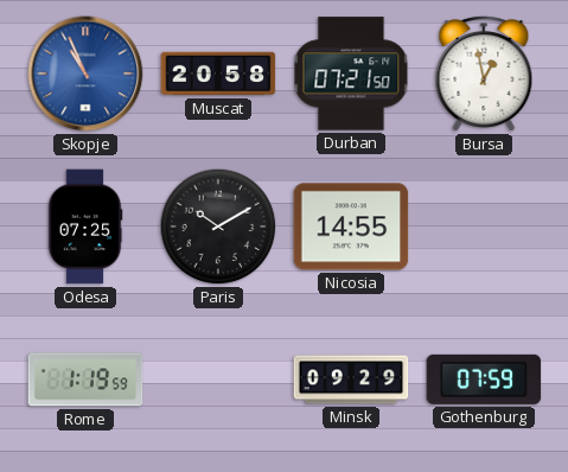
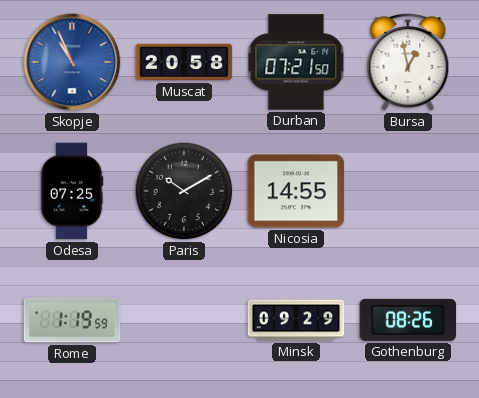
Gothenburg: 07:59 -> 08:26
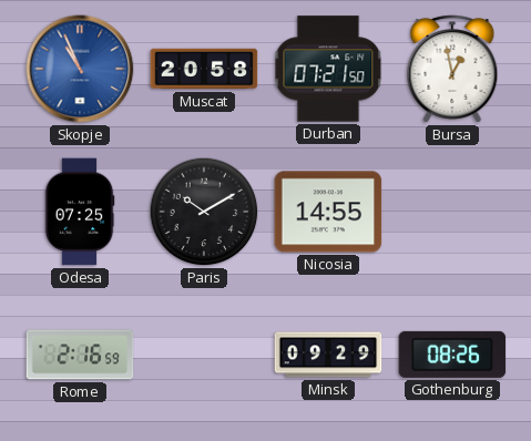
Rome: 1:19 -> 2:16
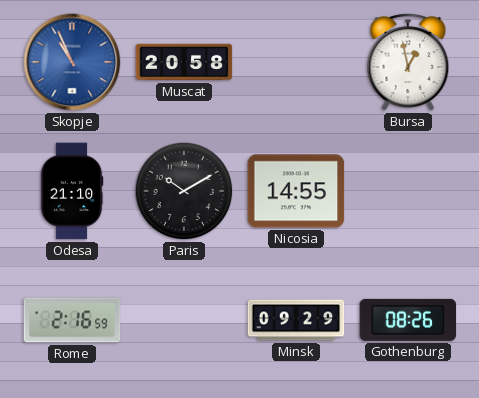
Durban: 07:21 -> none
Odesa: 07:25 -> 21:10
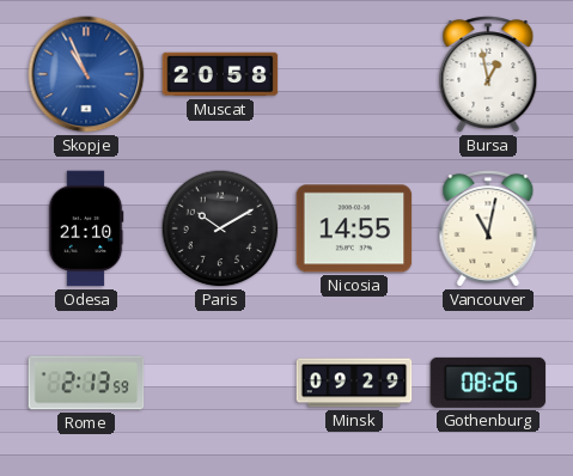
Vancouver: none -> 11:02
Rome: 2:16 -> 2:13
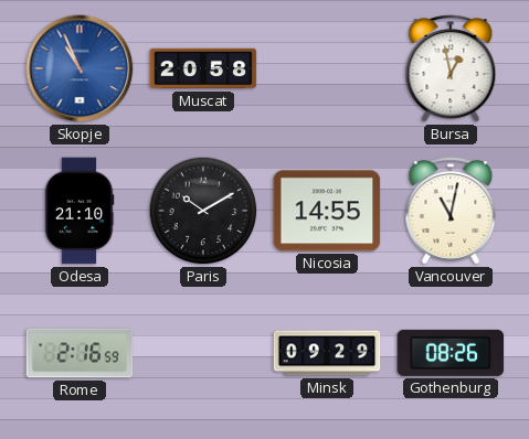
Rome: 2:13 -> 2:16
